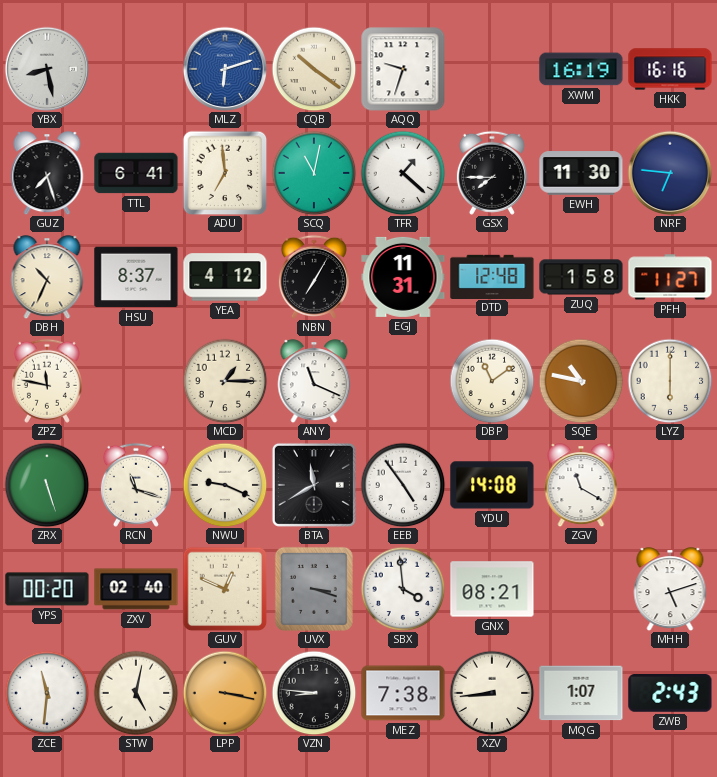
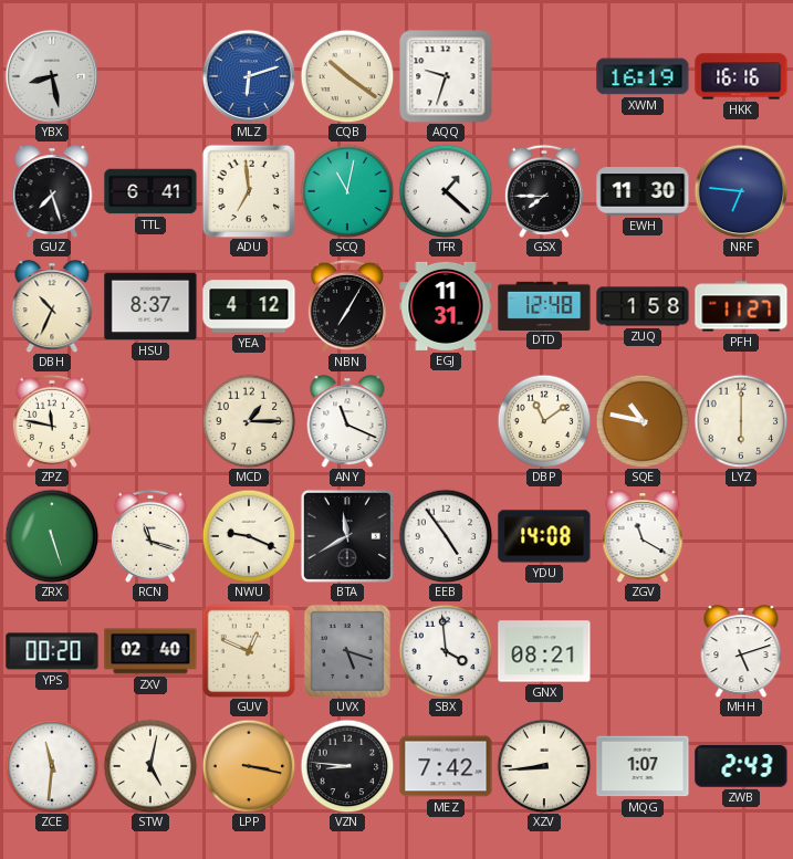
UVX: 3:18 -> 5:18
MEZ: 7:38 -> 7:42
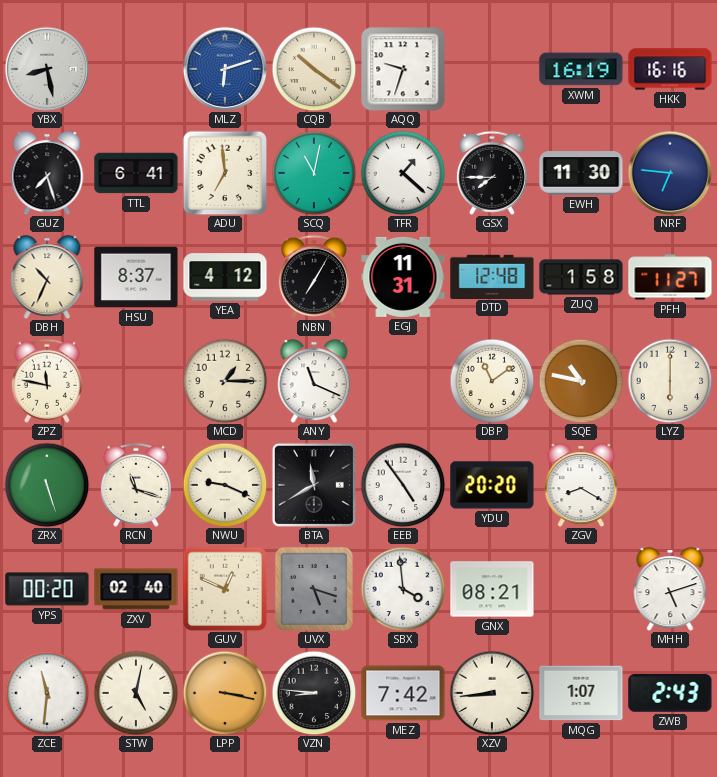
YDU: 14:08 -> 20:20
ZGV: 11:20 -> 8:20
